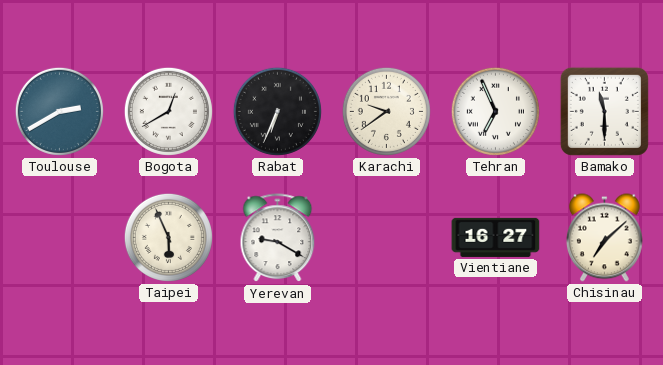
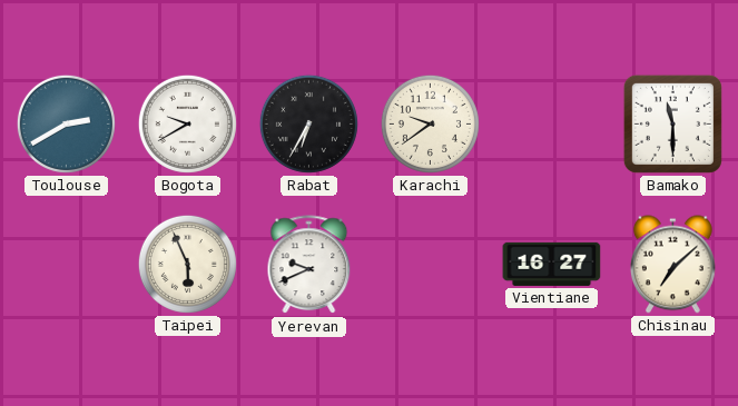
Bogota: 12:40 -> 9:40
Rabat: 6:34 -> 6:35
Tehran: 6:56 -> none
Yerevan: 9:20 -> 9:41
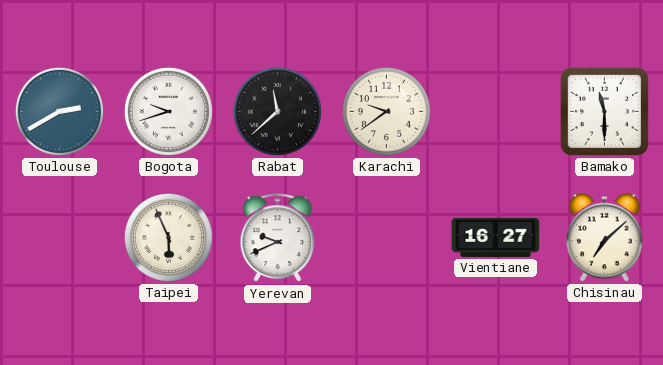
Bogota: 9:40 -> 9:42
Rabat: 6:35 -> 11:38
